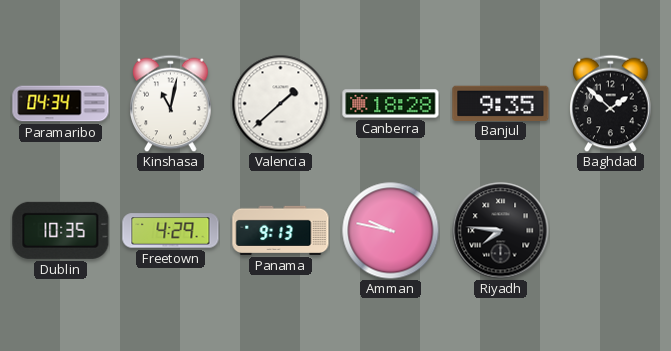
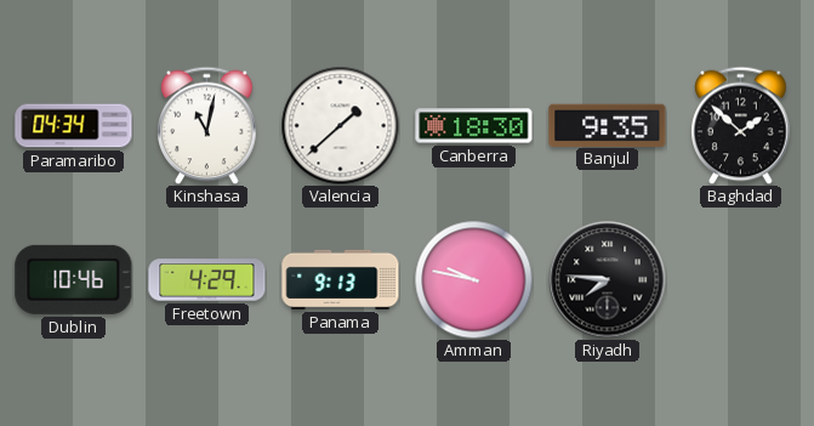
Canberra: 18:28 -> 18:30
Dublin: 10:35 -> 10:46
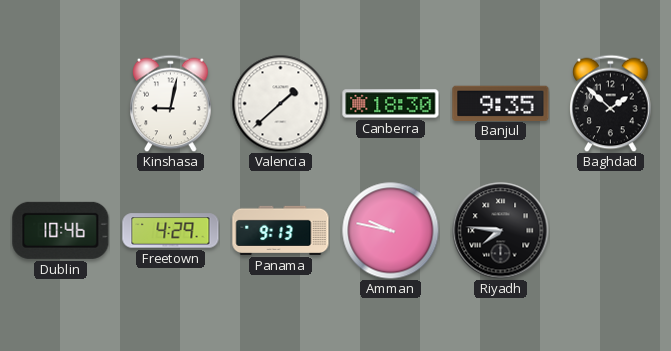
Paramaribo: 04:34 -> none
Kinshasa: 11:02 -> 9:02
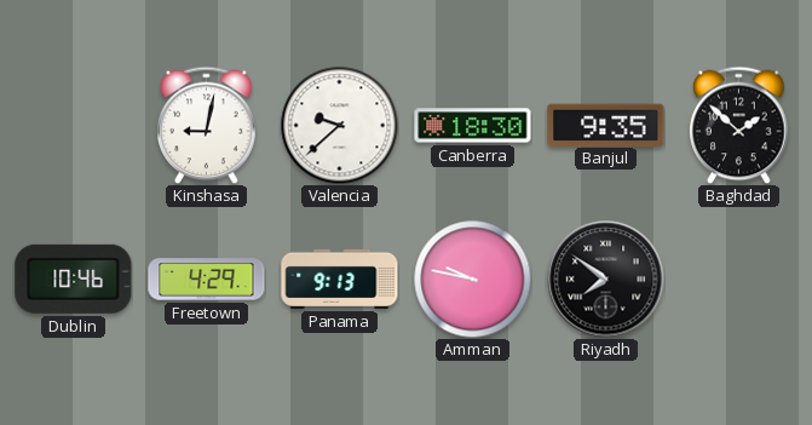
Valencia: 1:38 -> 9:38
Riyadh: 7:46 -> 7:51
